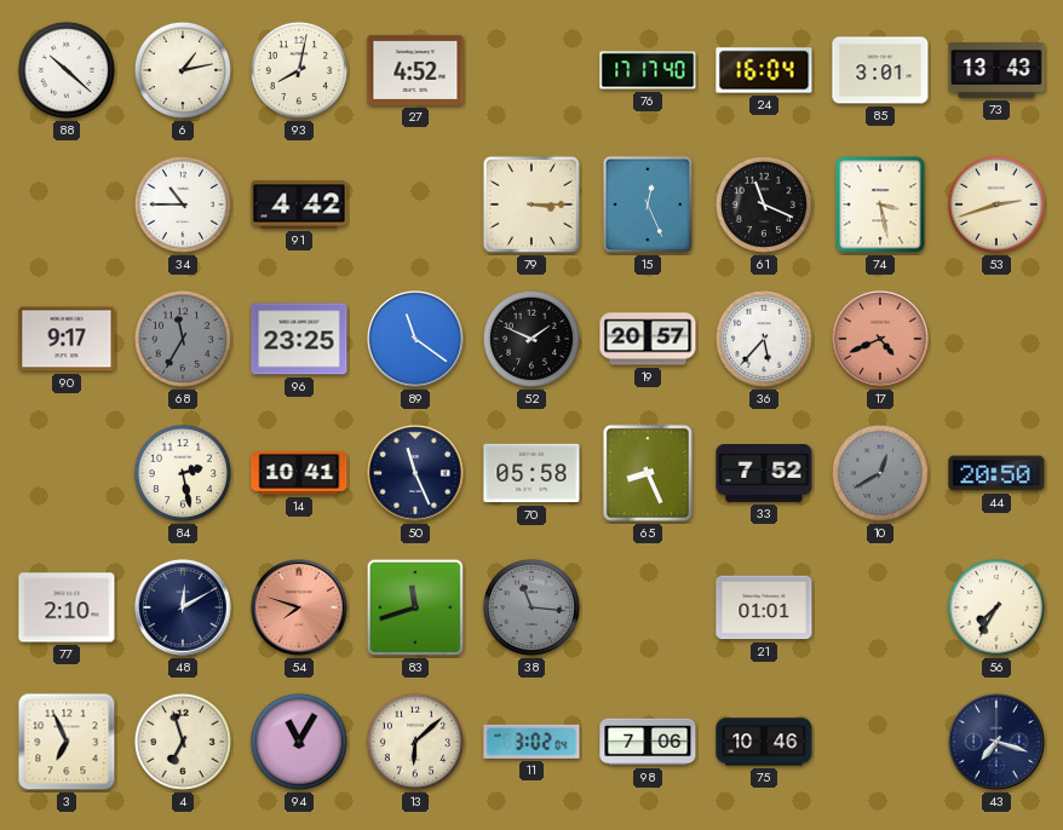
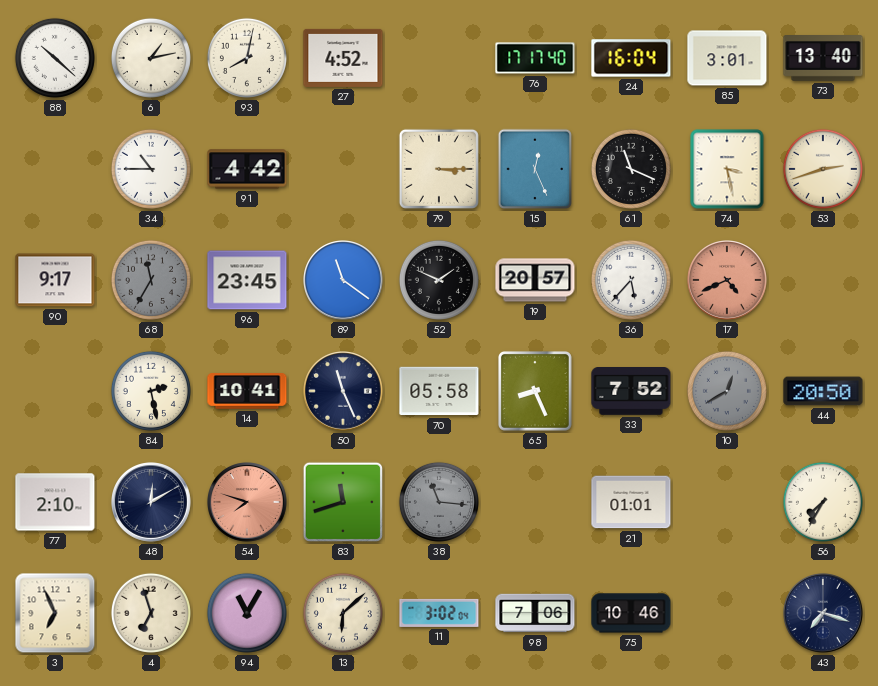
73: 13:43 -> 13:40
96: 23:25 -> 23:45
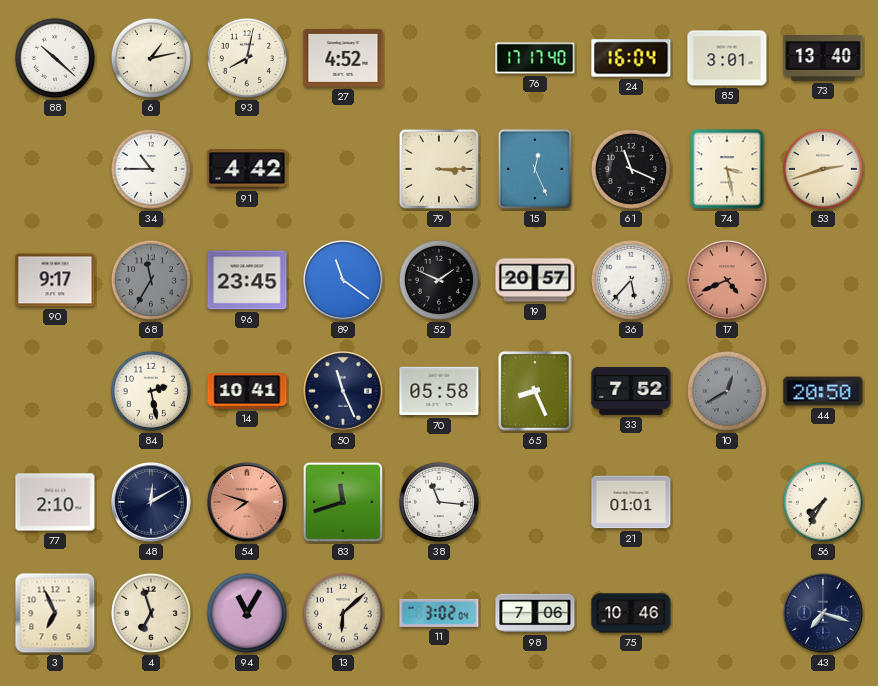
38 dial: grey -> white
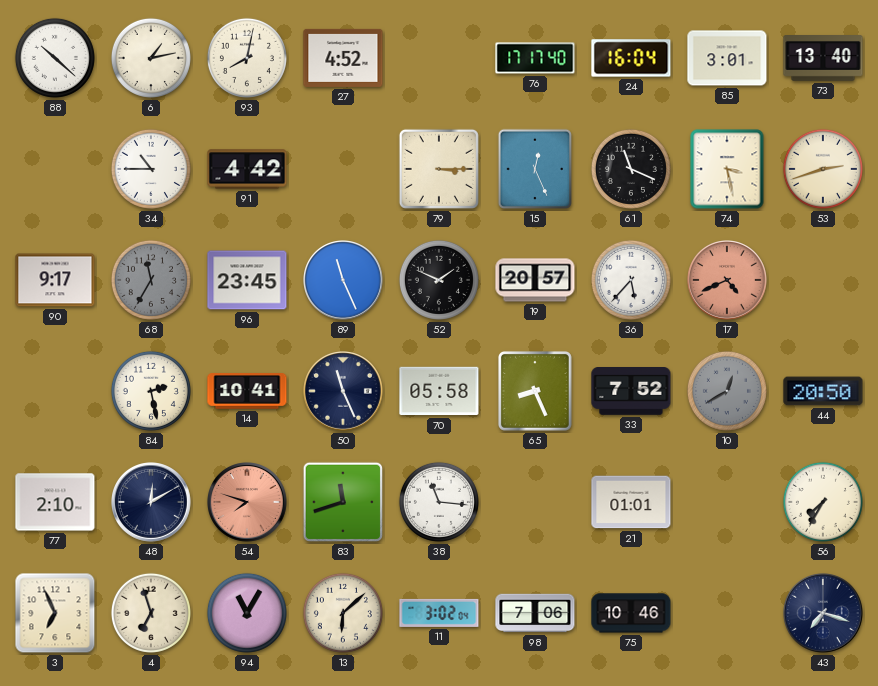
89: 11:21 -> 11:26
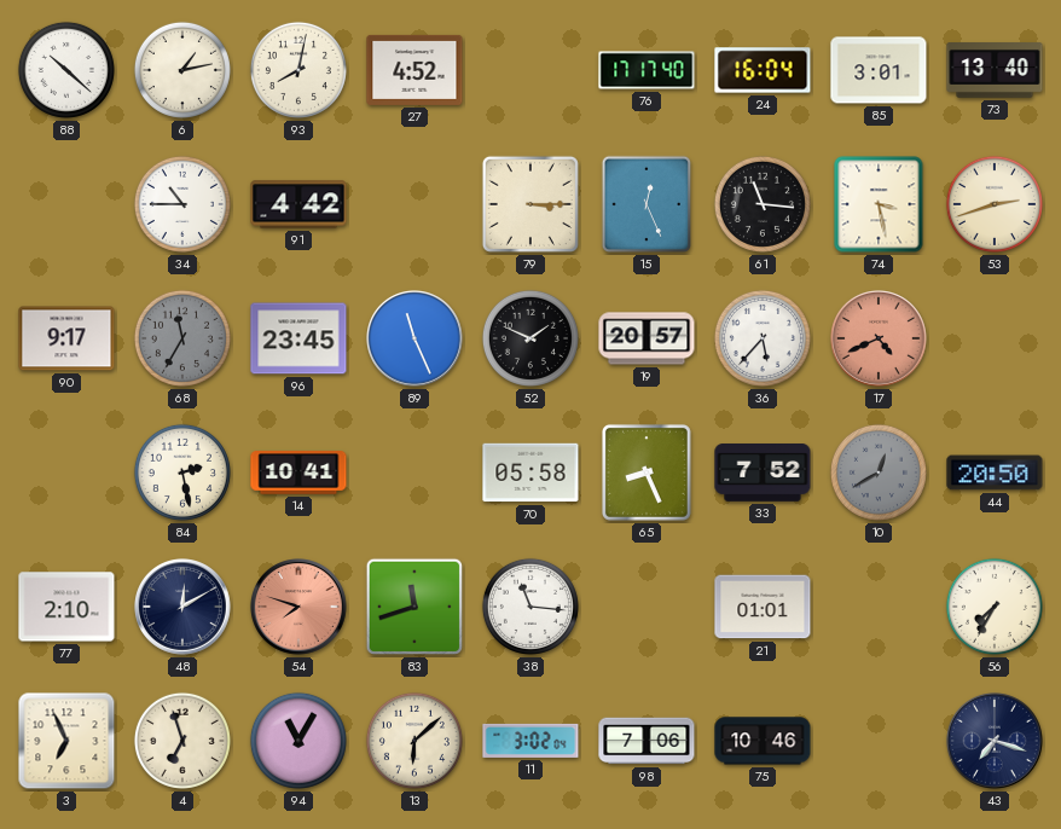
61: 11:19 -> 11:16
50: 11:26 -> none
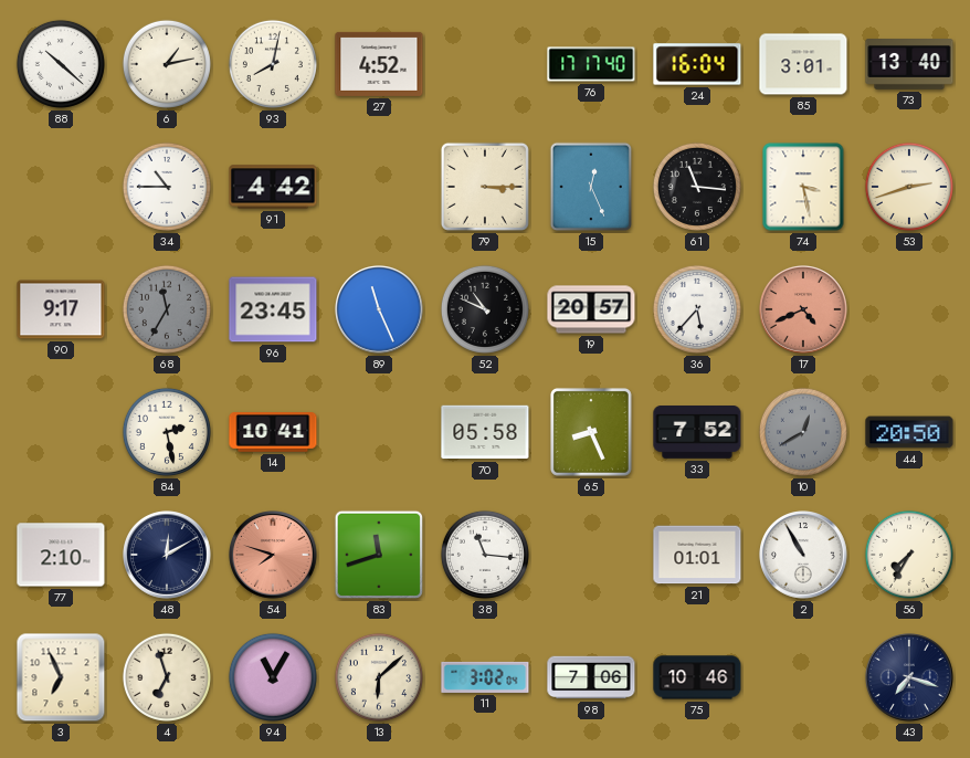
52: 1:49 -> 10:49
2: none -> 10:55
